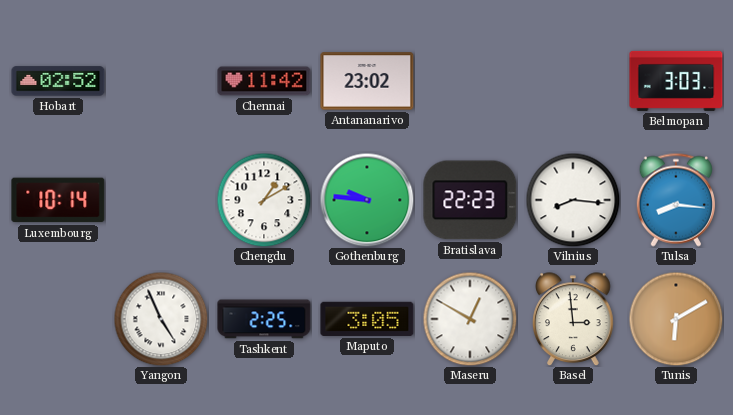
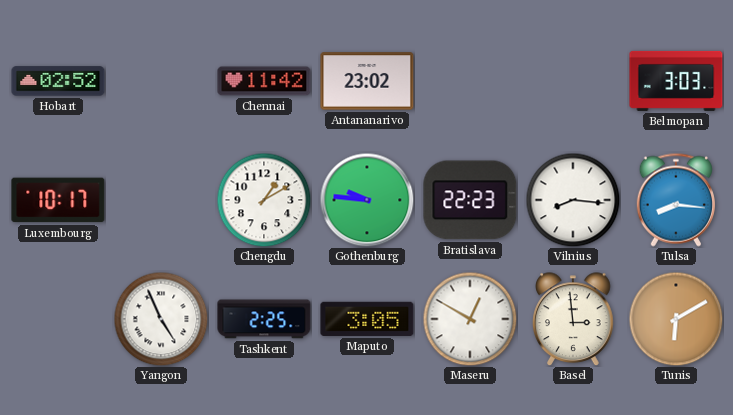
Luxembourg: 10:14 -> 10:17
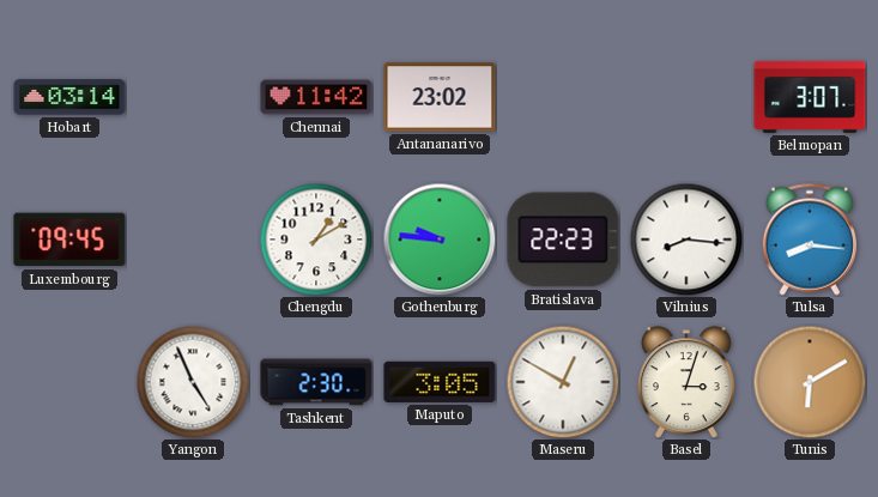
Hobart: 02:52 -> 03:14
Belmopan: 3:03 -> 3:07
Luxembourg: 10:17 -> 09:45
Tashkent: 2:25 -> 2:30
Basel: 2:59 -> 3:03
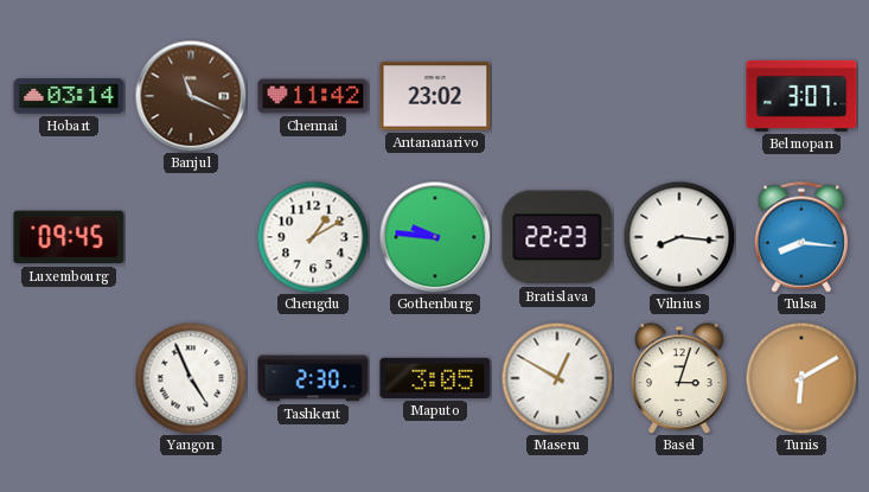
Banjul: none -> 11:19
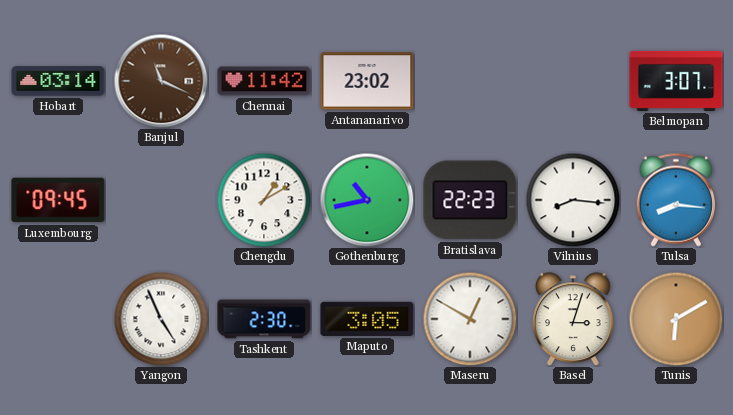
Gothenburg: 9:46 -> 10:43
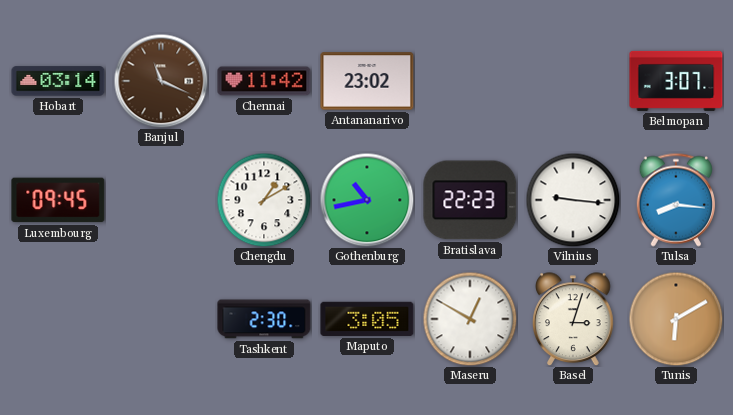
Vilnius: 8:16 -> 9:16
Yangon: 4:56 -> none
